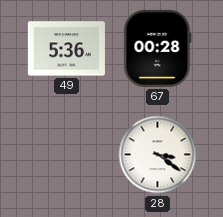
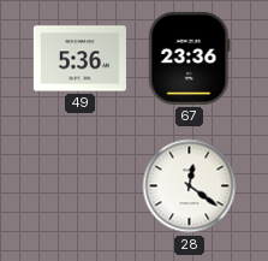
67: 00:28 -> 23:36
28: 3:21 -> 12:21
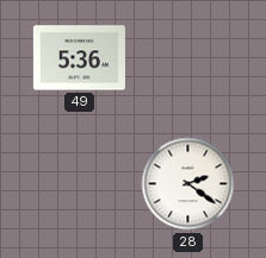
67: 23:36 -> none
28: 12:21 -> 2:21
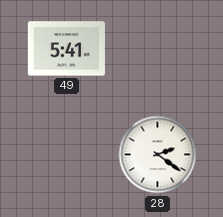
49: 5:36 -> 5:41
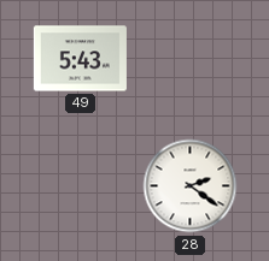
49: 5:41 -> 5:43
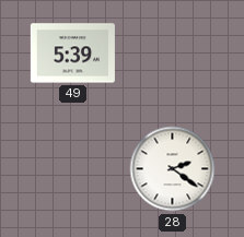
49: 5:43 -> 5:39
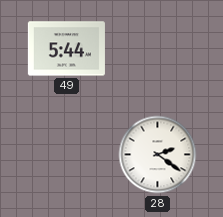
49: 5:39 -> 5:44
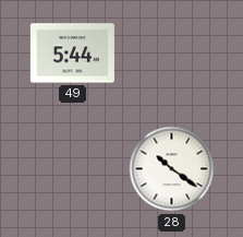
28: 2:21 -> 10:21
